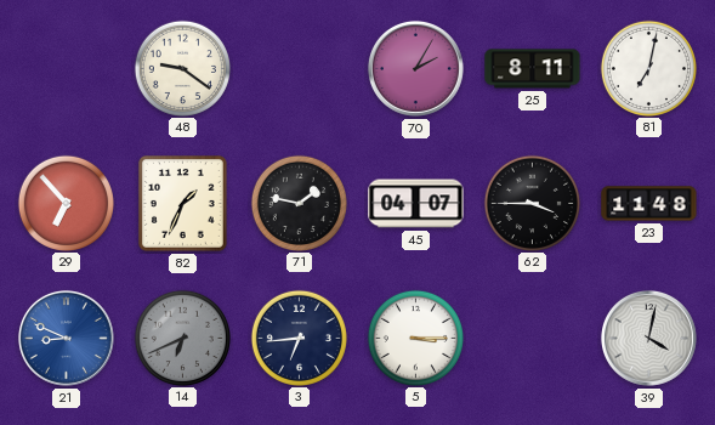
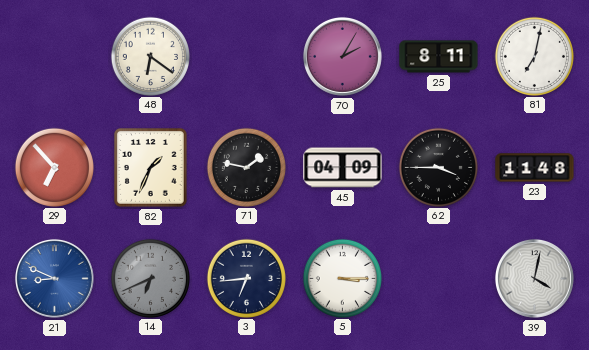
48: 9:21 -> 6:21
45: 04:07 -> 04:09
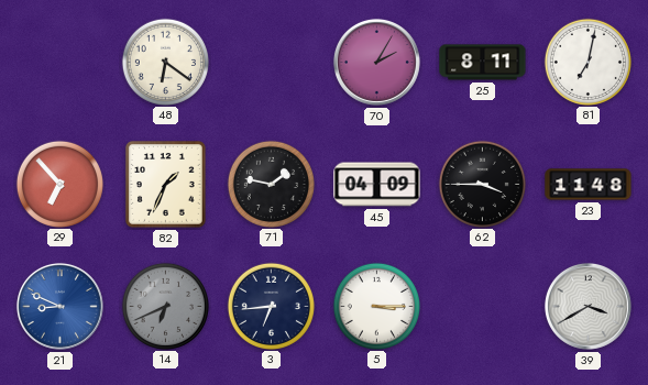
39: 4:02 -> 3:40
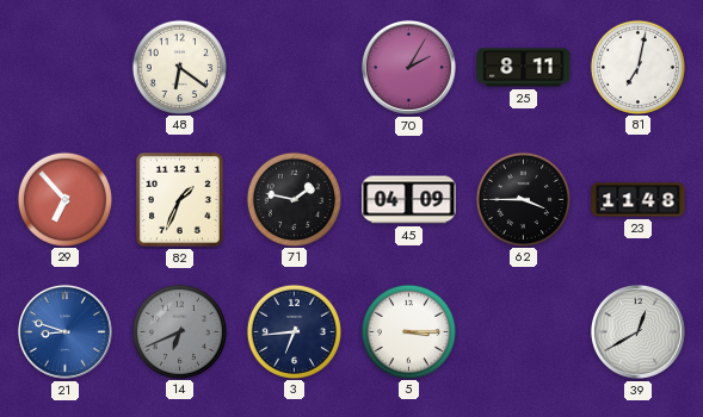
21: 8:49 -> 8:48
39: 3:40 -> 12:40
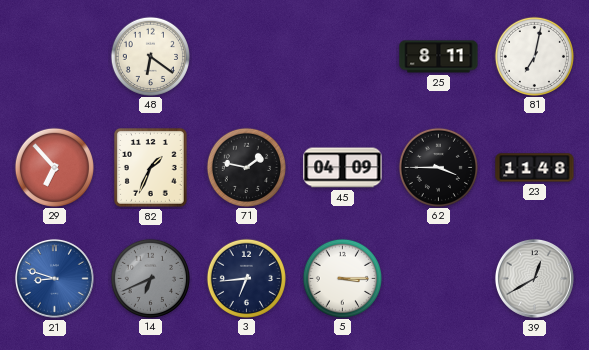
70: 2:05 -> none
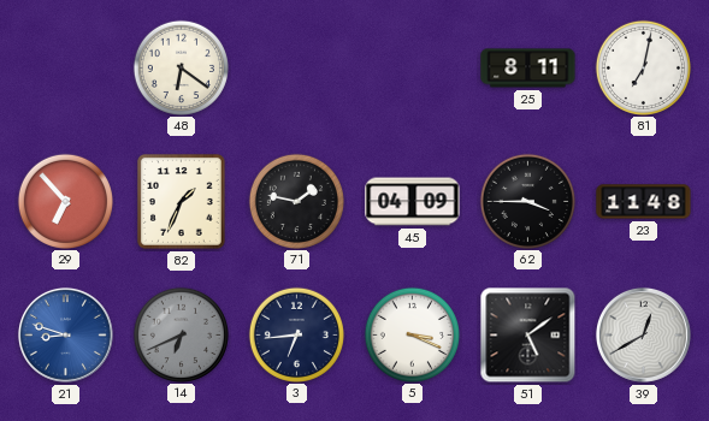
5: 3:15 -> 3:19
51: none -> 5:09
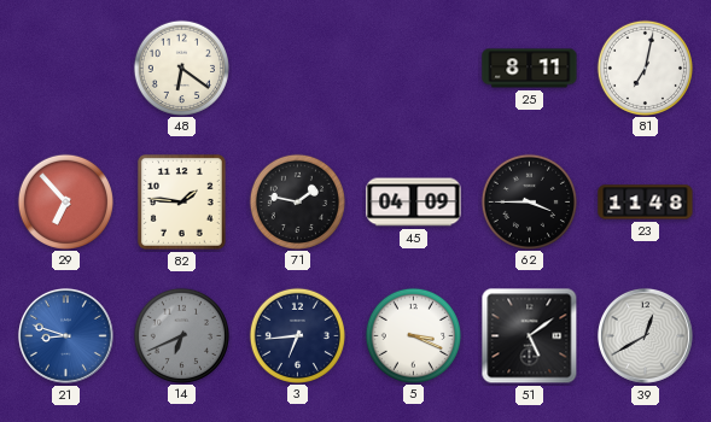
82: 1:34 -> 1:46
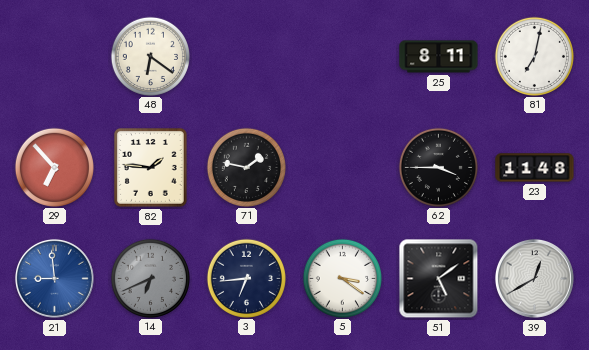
45: 04:09 -> none
21: 8:48 -> 8:59
5: 3:19 -> 3:21
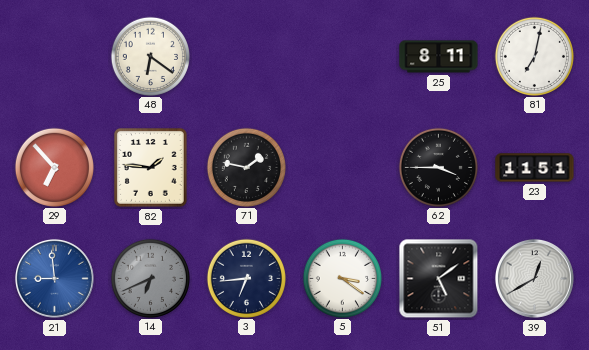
23: 11:48 -> 11:51
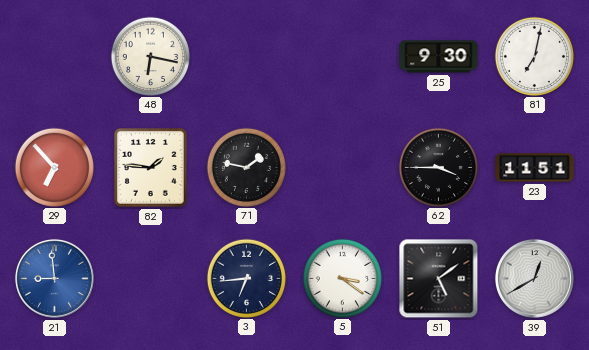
48: 6:21 -> 6:17
25: 8:11 -> 9:30
14: 6:41 -> none
